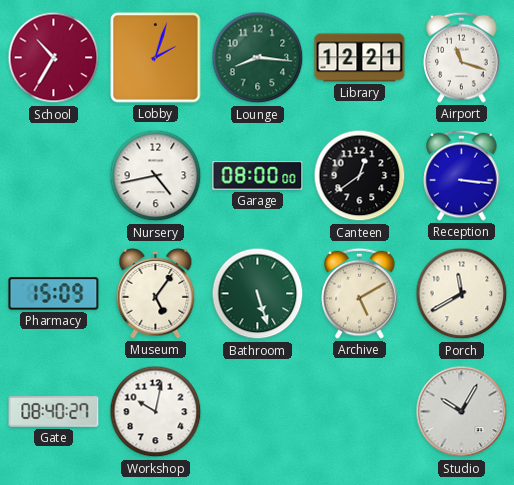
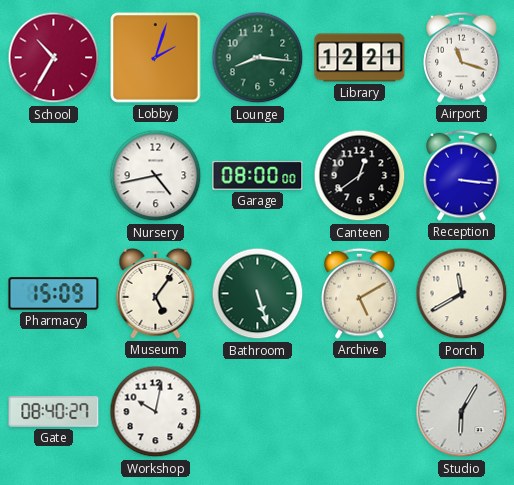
Studio: 10:05 -> 6:05
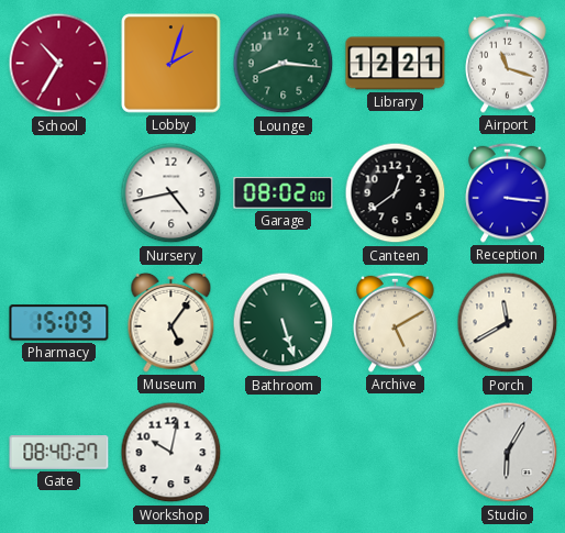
Garage: 08:00 -> 08:02
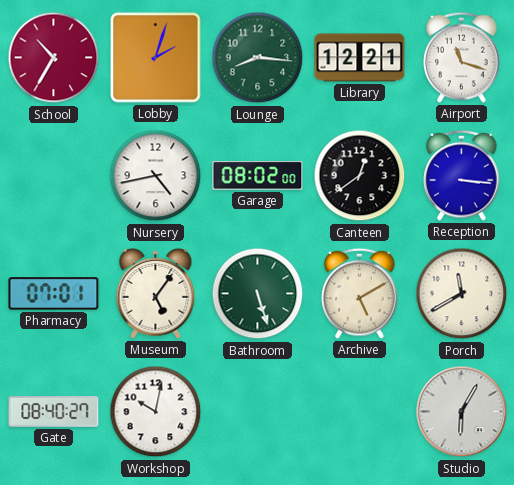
Pharmacy: 15:09 -> 07:01
